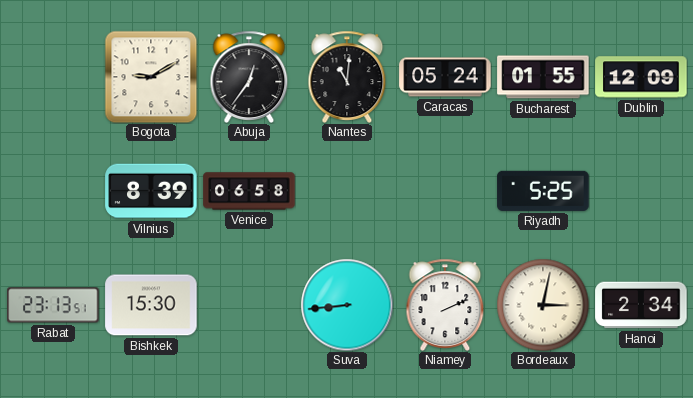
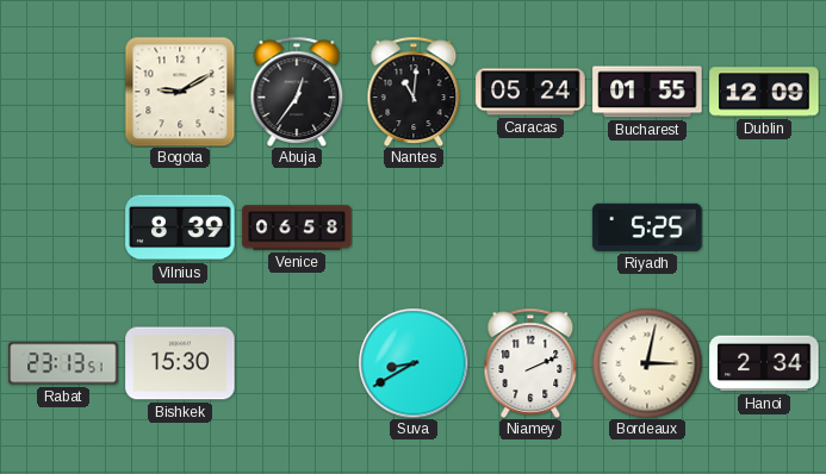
Suva: 8:44 -> 8:40
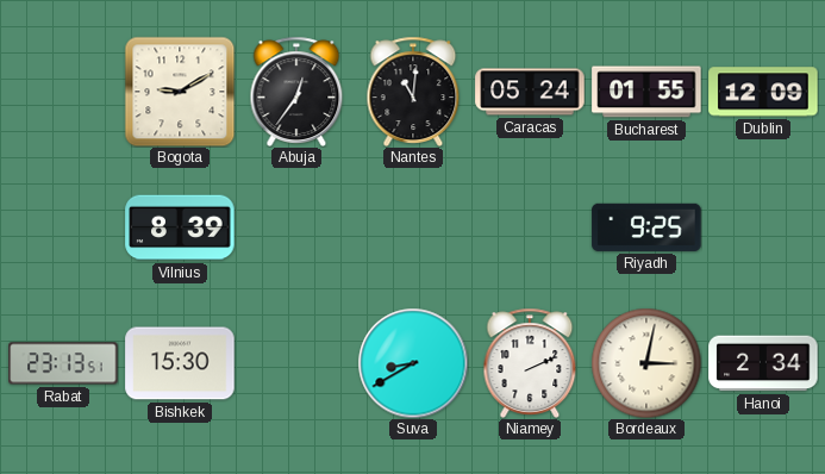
Venice: 06:58 -> none
Riyadh: 5:25 -> 9:25
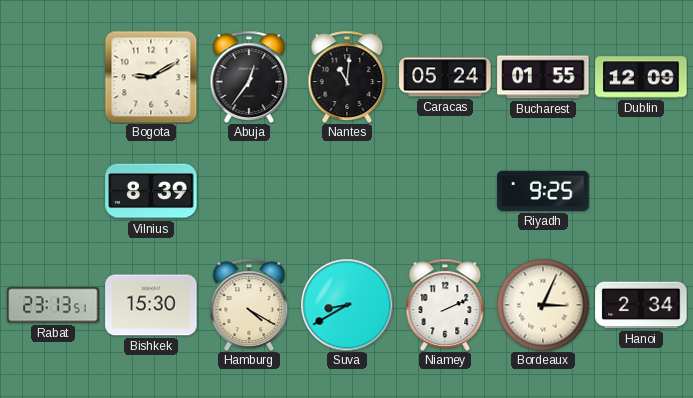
Hamburg: none -> 4:20
Bordeaux: 3:02 -> 3:04
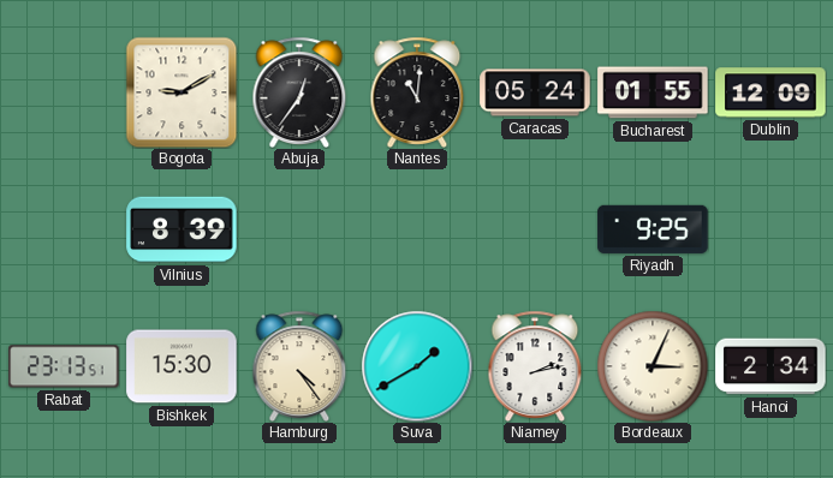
Hamburg: 4:20 -> 4:24
Suva: 8:40 -> 1:40
Niamey: 2:11 -> 2:13
